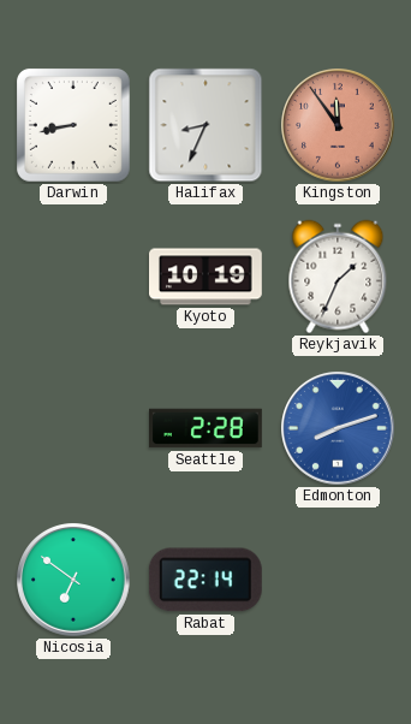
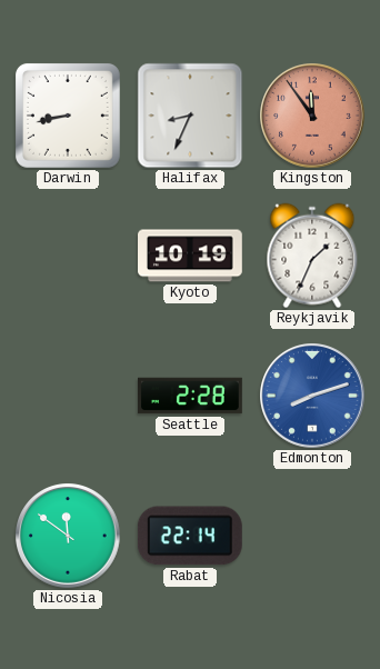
Nicosia: 6:51 -> 11:51
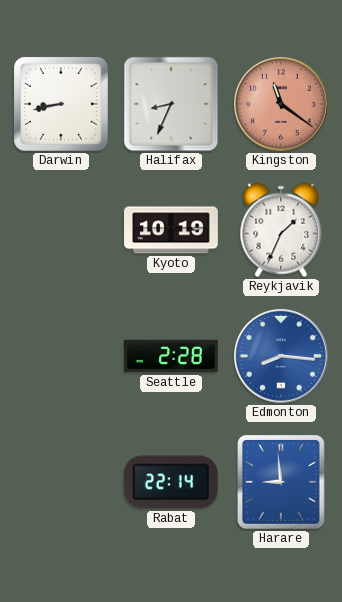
Kingston: 11:54 -> 11:21
Edmonton: 8:12 -> 8:16
Nicosia: 11:51 -> none
Harare: none -> 8:59
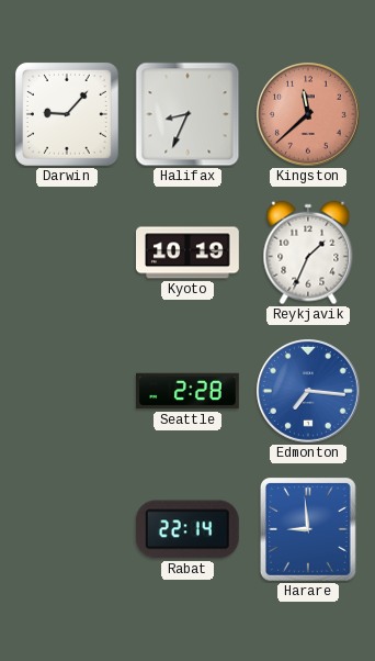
Darwin: 8:43 -> 9:07
Kingston: 11:21 -> 11:38
Edmonton: 8:16 -> 7:16
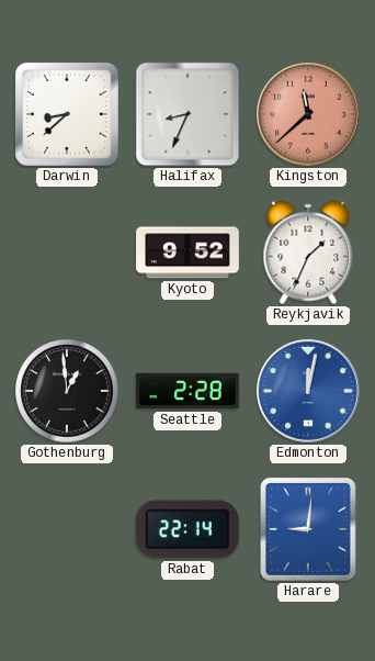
Darwin: 9:07 -> 8:38
Kyoto: 10:19 -> 9:52
Gothenburg: none -> 12:59
Edmonton: 7:16 -> 12:02
Harare: 8:59 -> 9:01
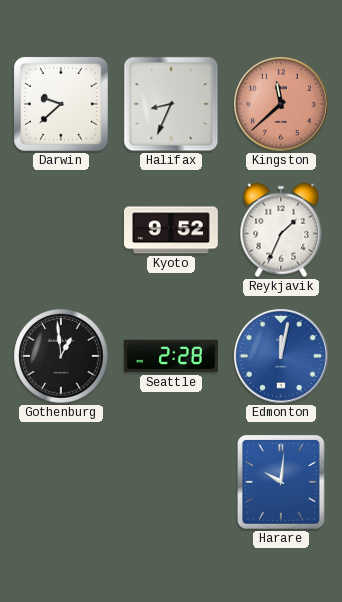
Darwin: 8:38 -> 9:38
Rabat: 22:14 -> none
Harare: 9:01 -> 10:01
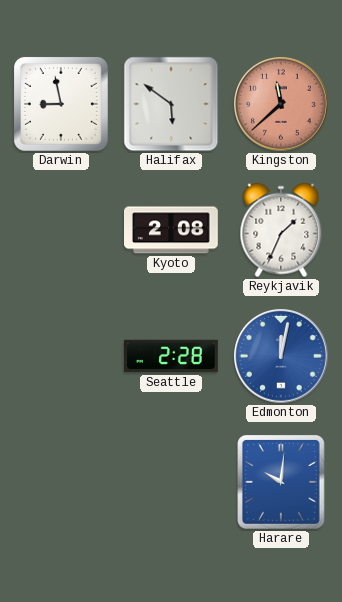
Darwin: 9:38 -> 8:58
Halifax: 8:34 -> 5:51
Kyoto: 9:52 -> 2:08
Gothenburg: 12:59 -> none
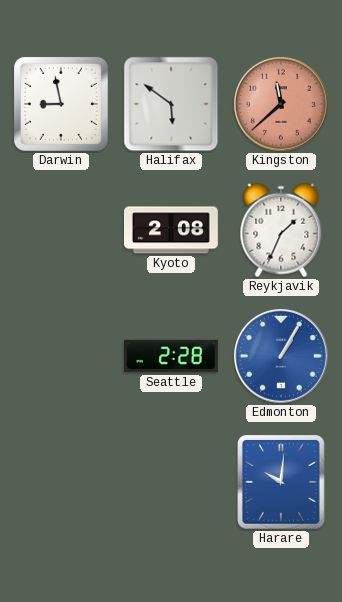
Edmonton: 12:02 -> 1:05
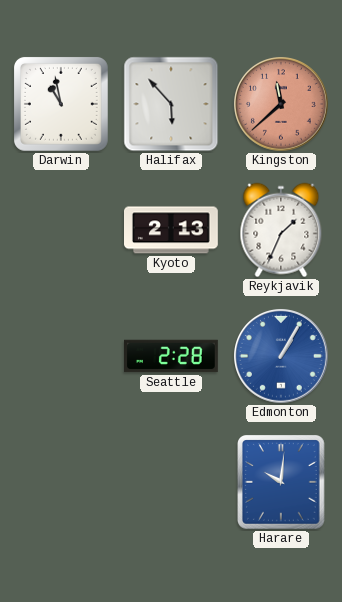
Darwin: 8:58 -> 10:58
Halifax: 5:51 -> 5:53
Kyoto: 2:08 -> 2:13
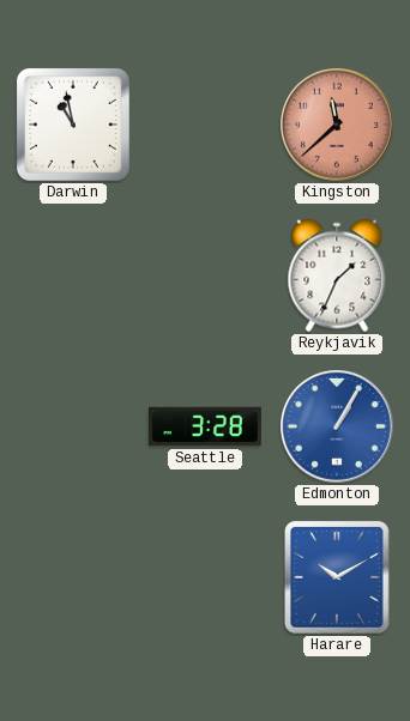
Halifax: 5:53 -> none
Kyoto: 2:13 -> none
Seattle: 2:28 -> 3:28
Harare: 10:01 -> 10:10
